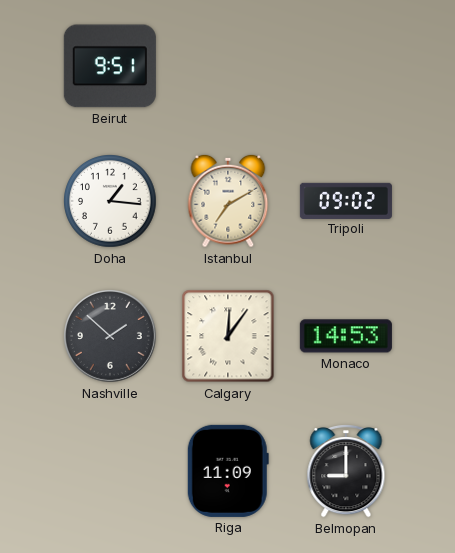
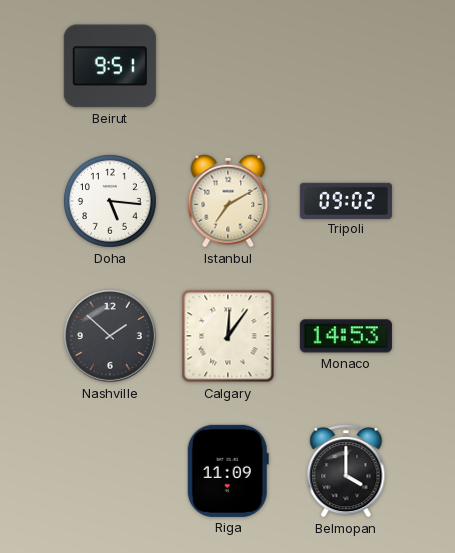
Doha: 1:16 -> 5:16
Belmopan: 9:00 -> 4:00
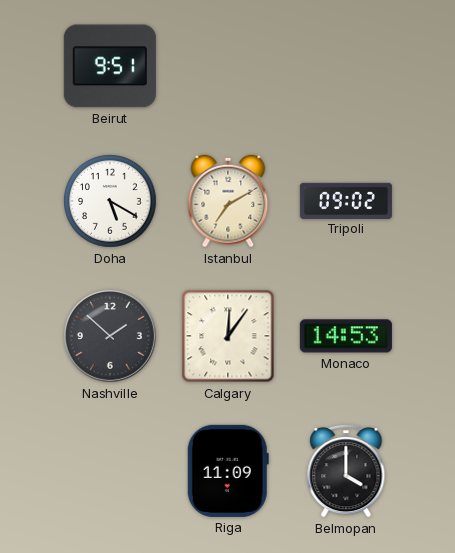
Doha: 5:16 -> 5:20
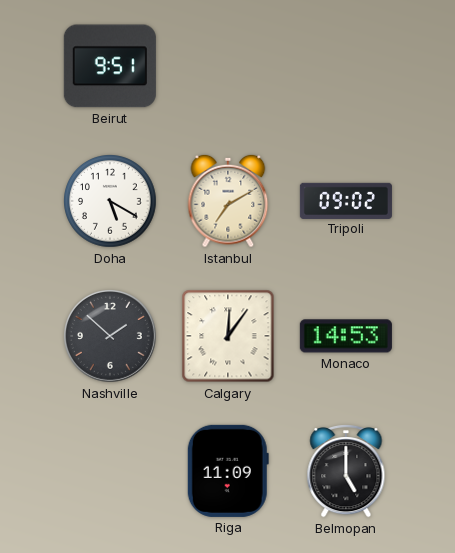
Belmopan: 4:00 -> 5:00
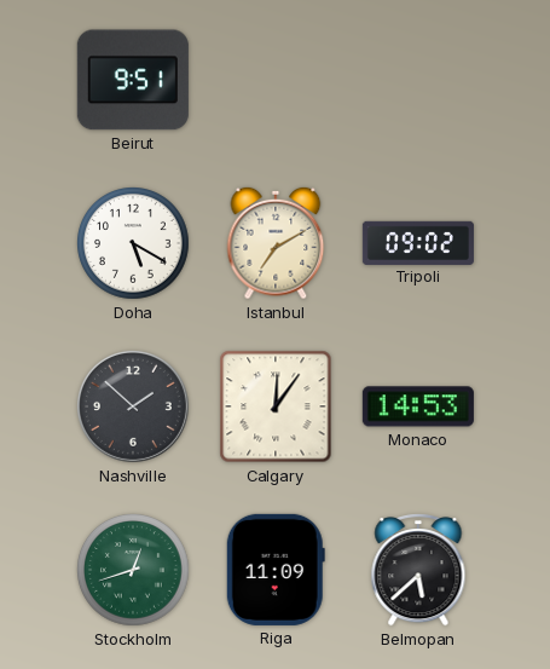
Stockholm: none -> 12:42
Belmopan: 5:00 -> 5:38
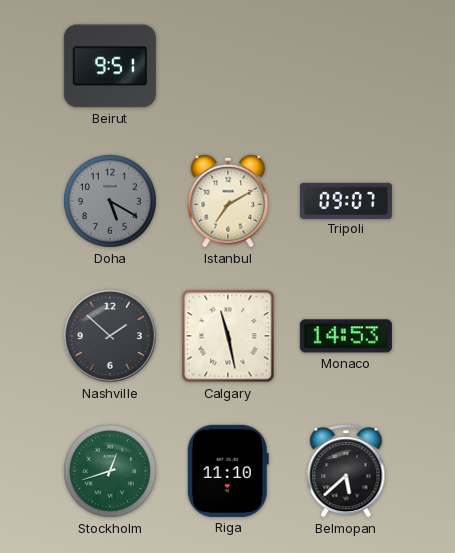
Doha dial: white -> grey
Tripoli: 09:02 -> 09:07
Calgary: 12:06 -> 11:28
Riga: 11:09 -> 11:10
